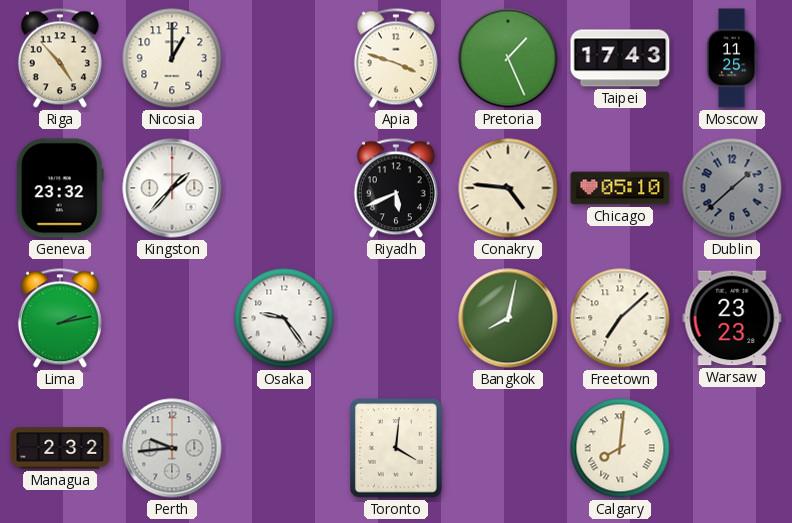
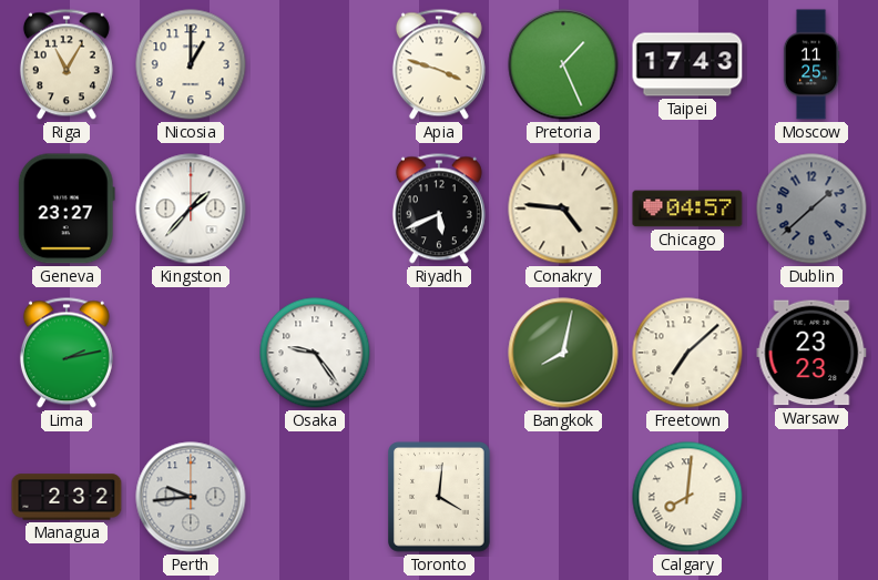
Riga: 4:53 -> 11:05
Geneva: 23:32 -> 23:27
Chicago: 05:10 -> 04:57
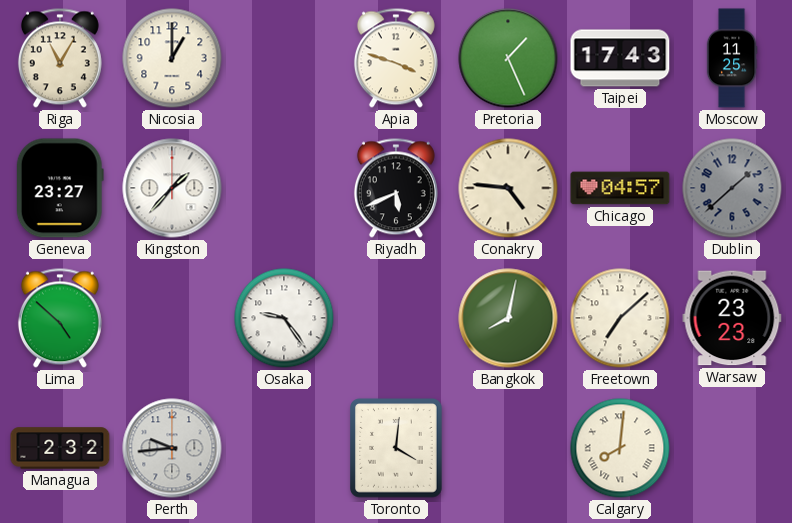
Lima: 2:13 -> 4:52
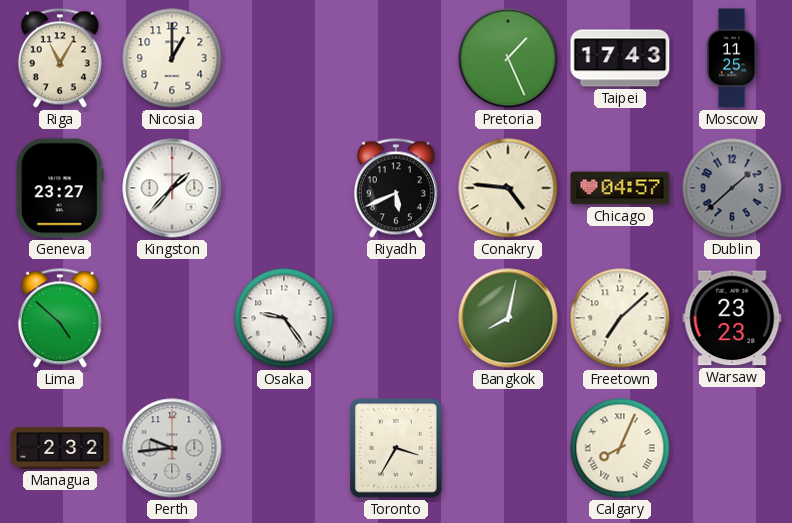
Apia: 3:48 -> none
Toronto: 4:01 -> 3:35
Calgary: 8:01 -> 8:04
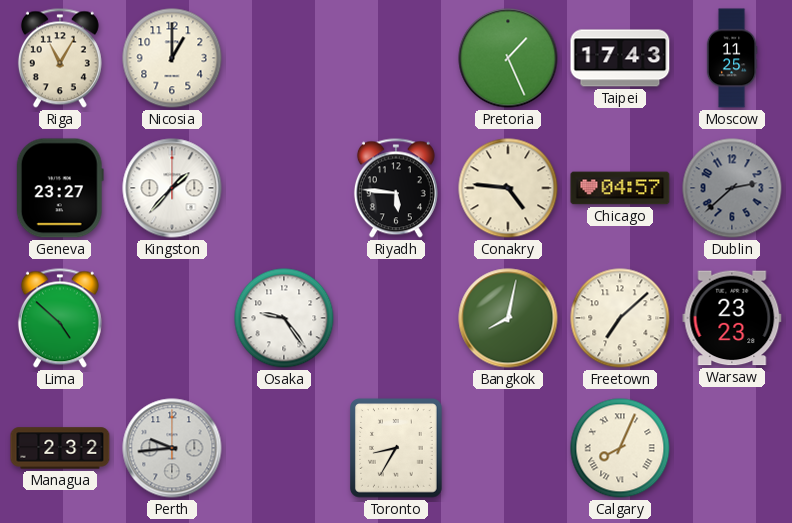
Riyadh: 5:41 -> 5:46
Dublin: 1:38 -> 2:38
Toronto: 3:35 -> 8:35
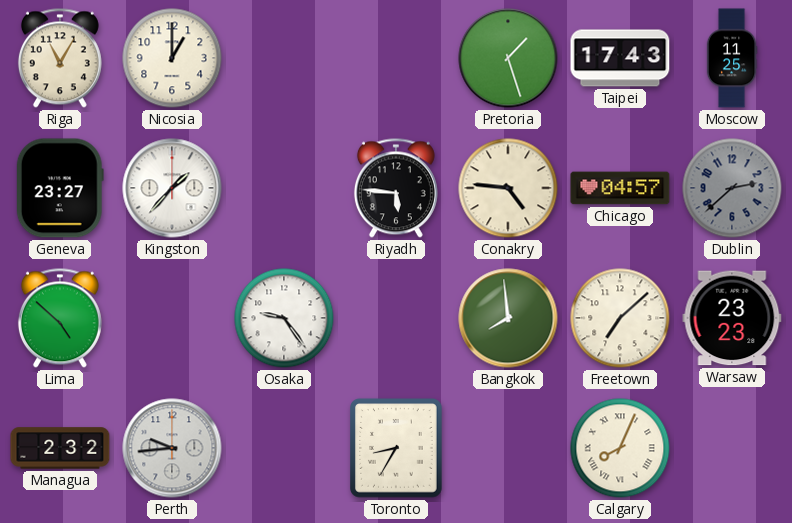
Pretoria: 1:26 -> 1:27
Bangkok: 8:02 -> 7:59
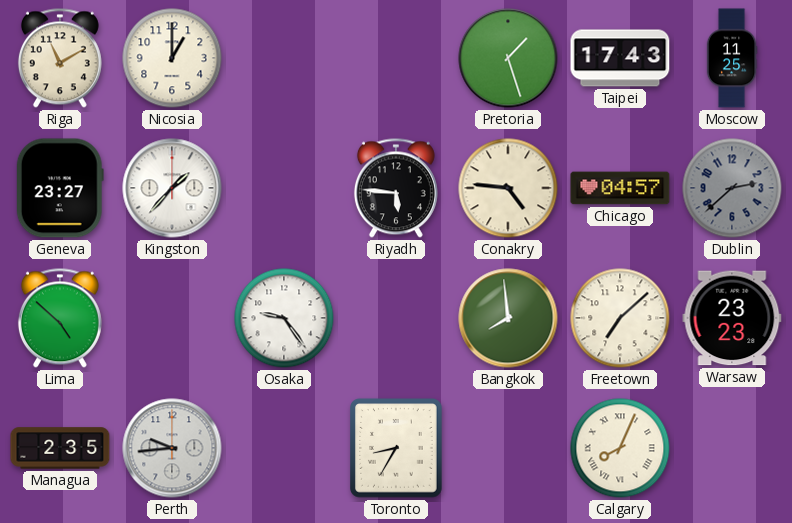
Riga: 11:05 -> 11:10
Managua: 2:32 -> 2:35
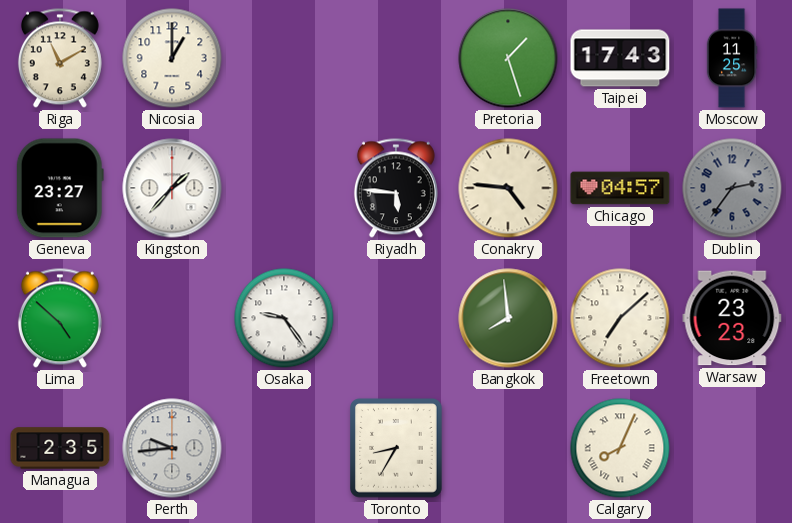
Dublin: 2:38 -> 2:36
